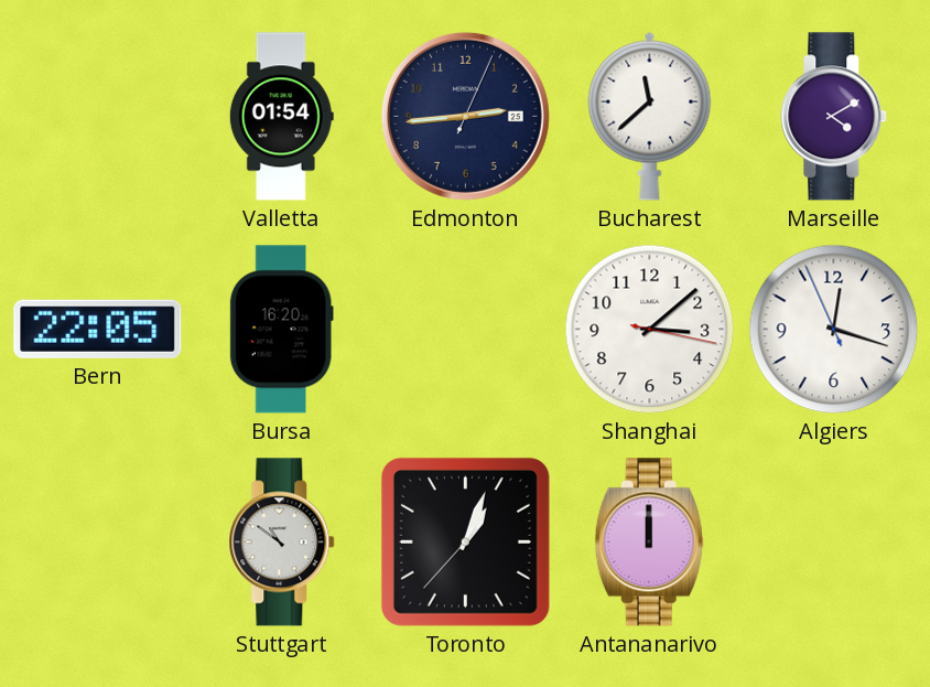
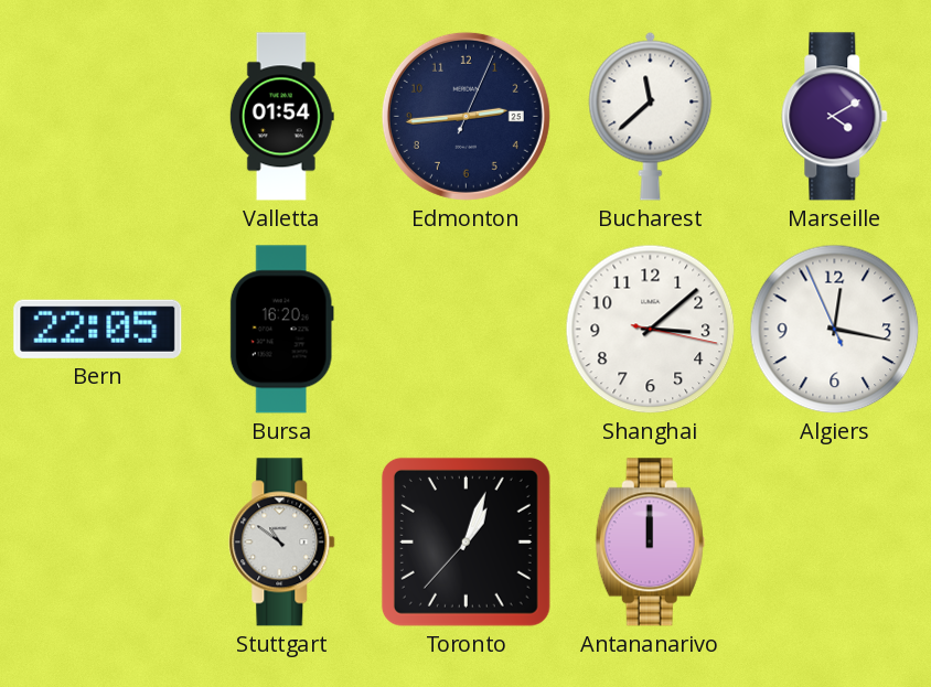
Algiers: 12:17 -> 12:16
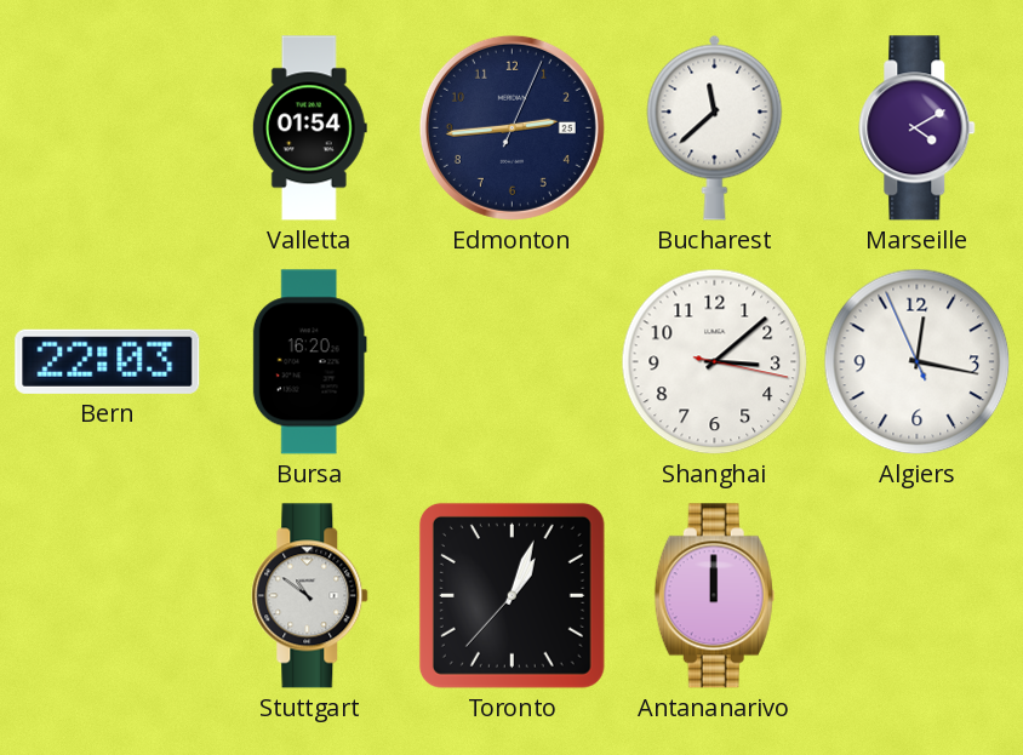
Bern: 22:05 -> 22:03
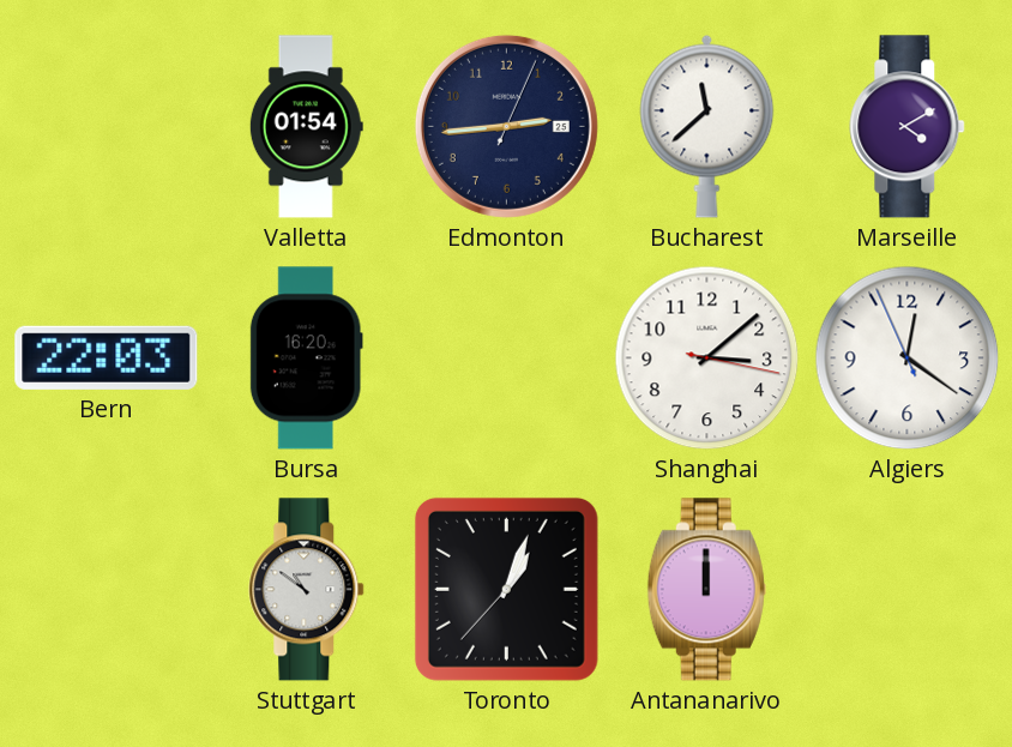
Algiers: 12:16 -> 12:20
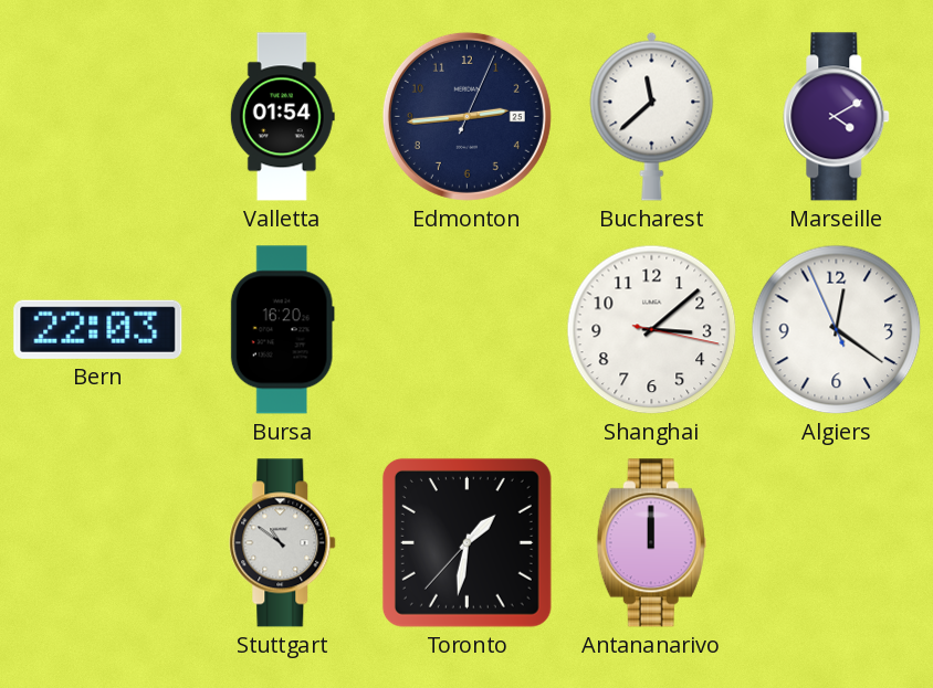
Toronto: 1:03 -> 1:31
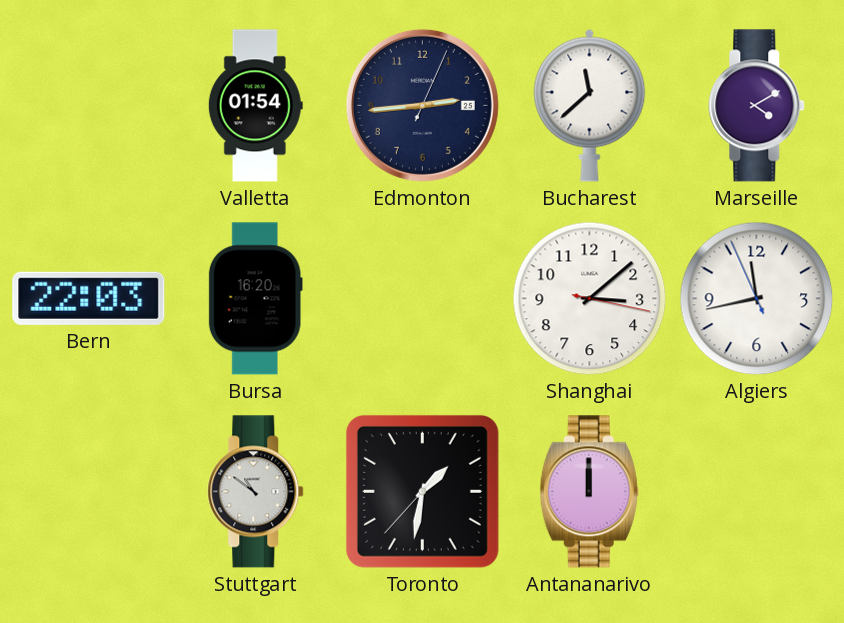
Algiers: 12:20 -> 11:42
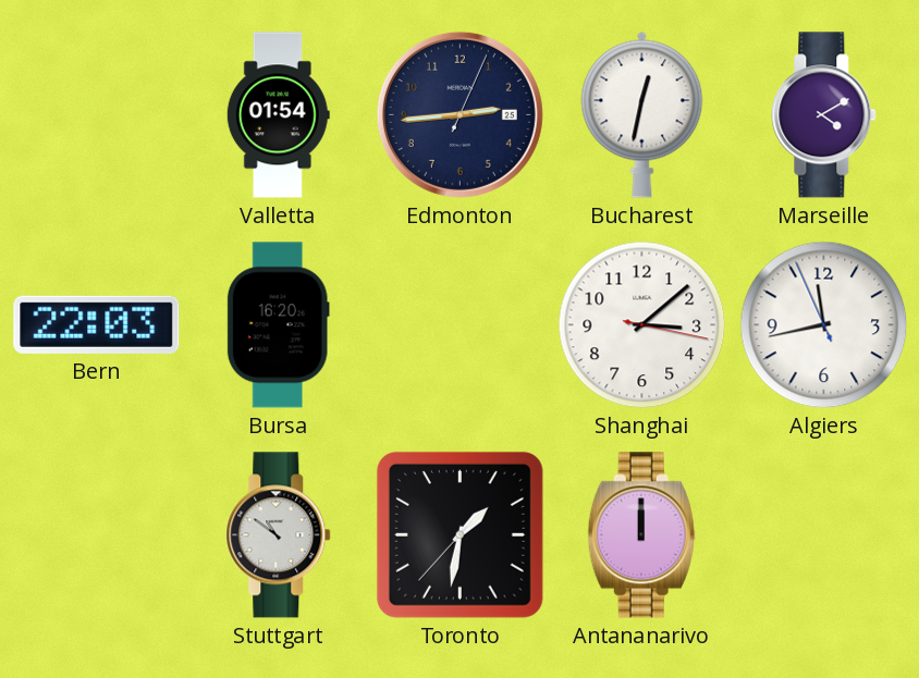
Bucharest: 11:38 -> 12:32
